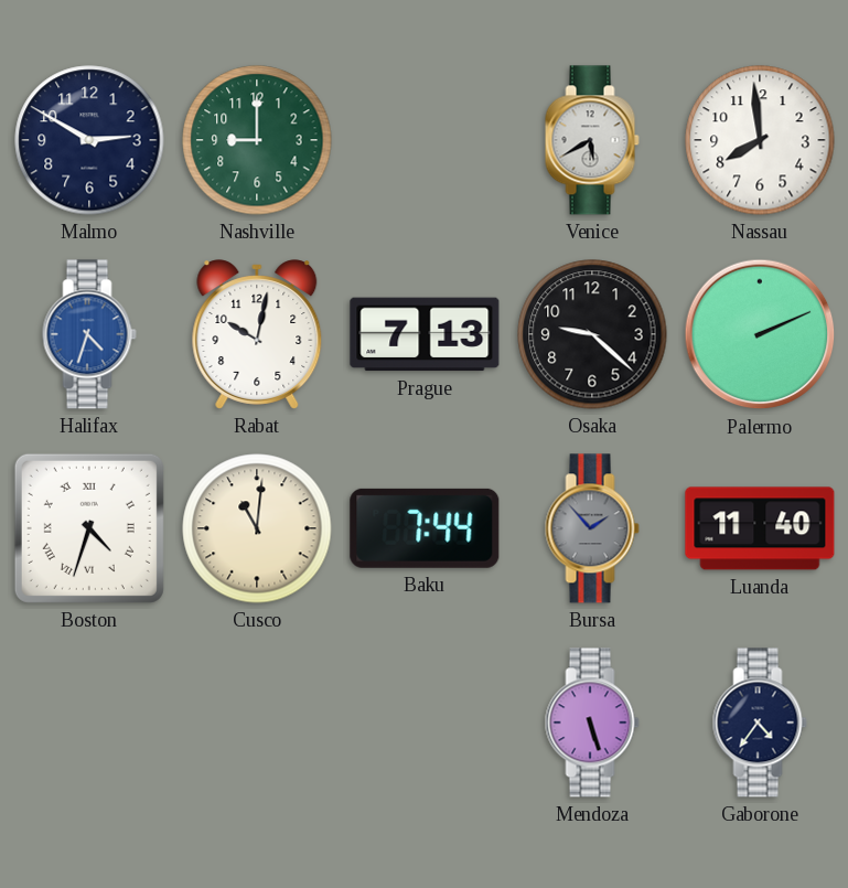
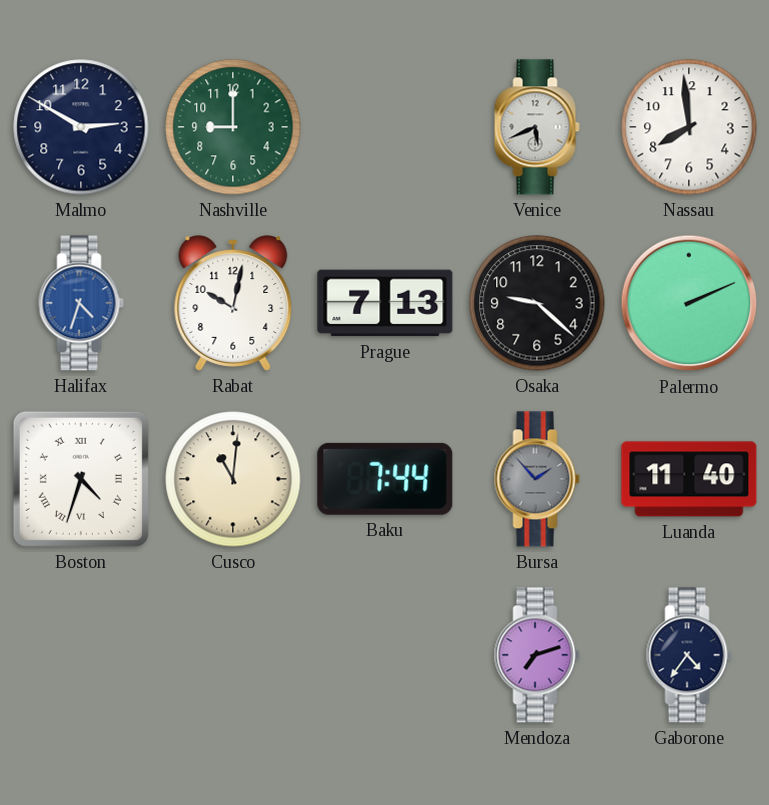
Venice: 5:40 -> 5:41
Mendoza: 5:27 -> 7:12
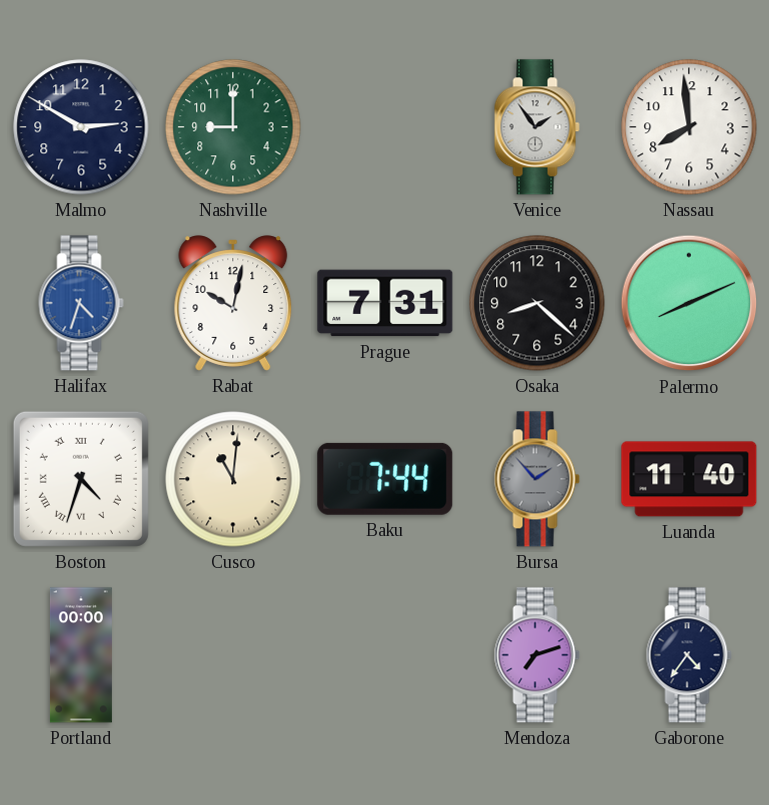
Venice: 5:41 -> 1:54
Prague: 7:13 -> 7:31
Osaka: 9:22 -> 8:22
Palermo: 2:11 -> 8:11
Portland: none -> 00:00
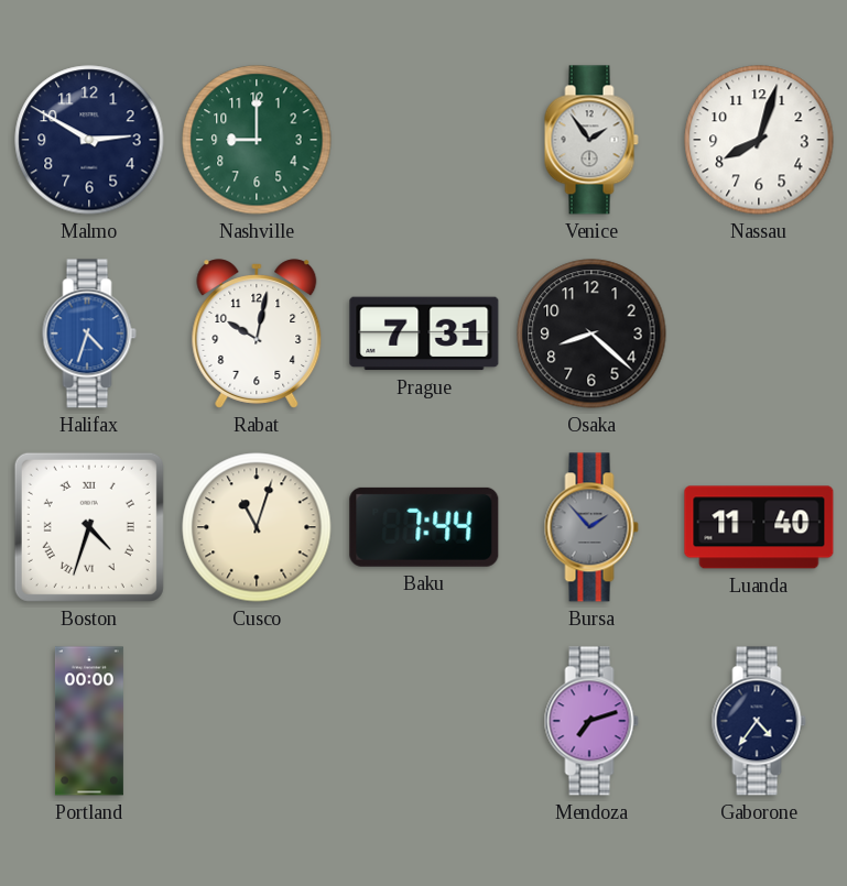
Nassau: 7:59 -> 8:03
Palermo: 8:11 -> none
Cusco: 11:01 -> 11:03
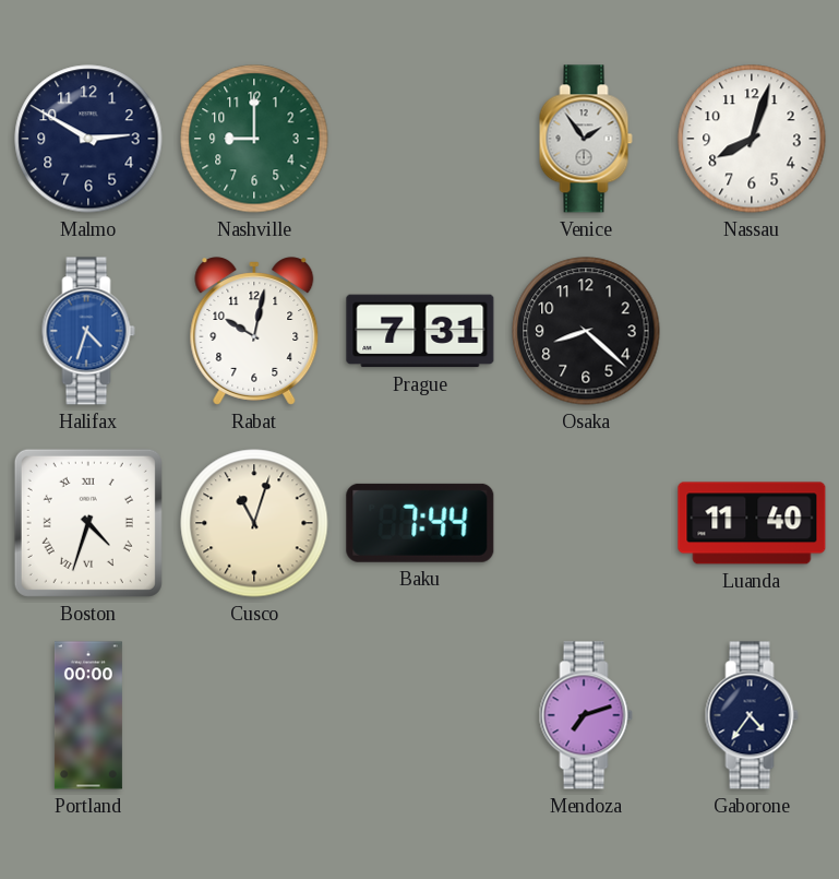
Bursa: 1:53 -> none
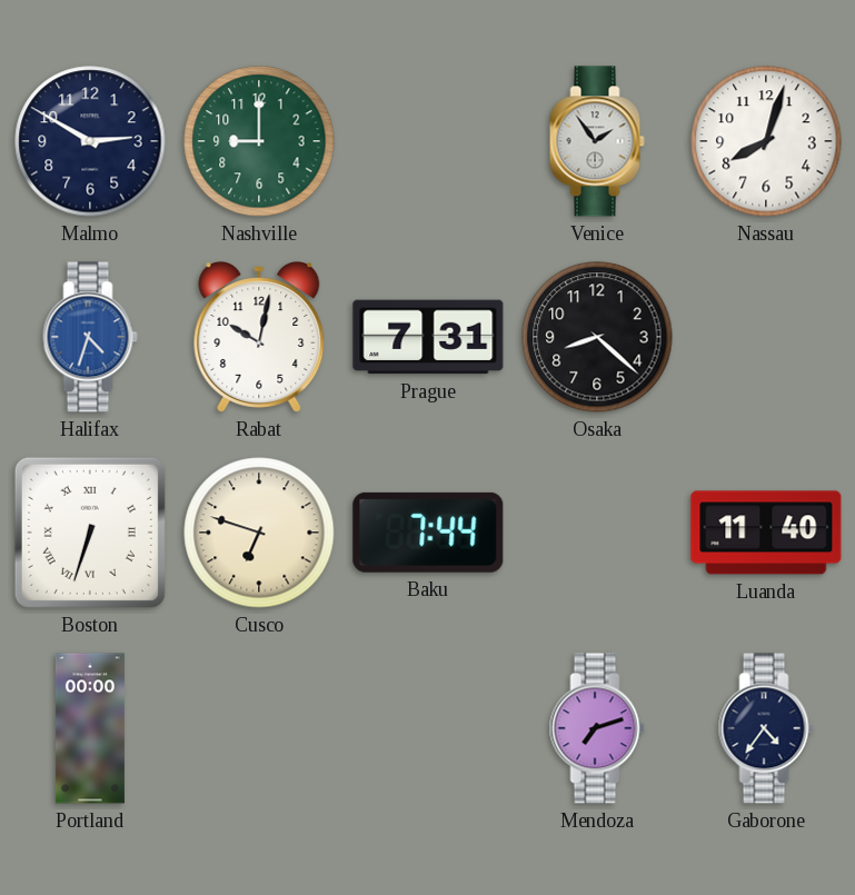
Boston: 4:33 -> 6:33
Cusco: 11:03 -> 6:48
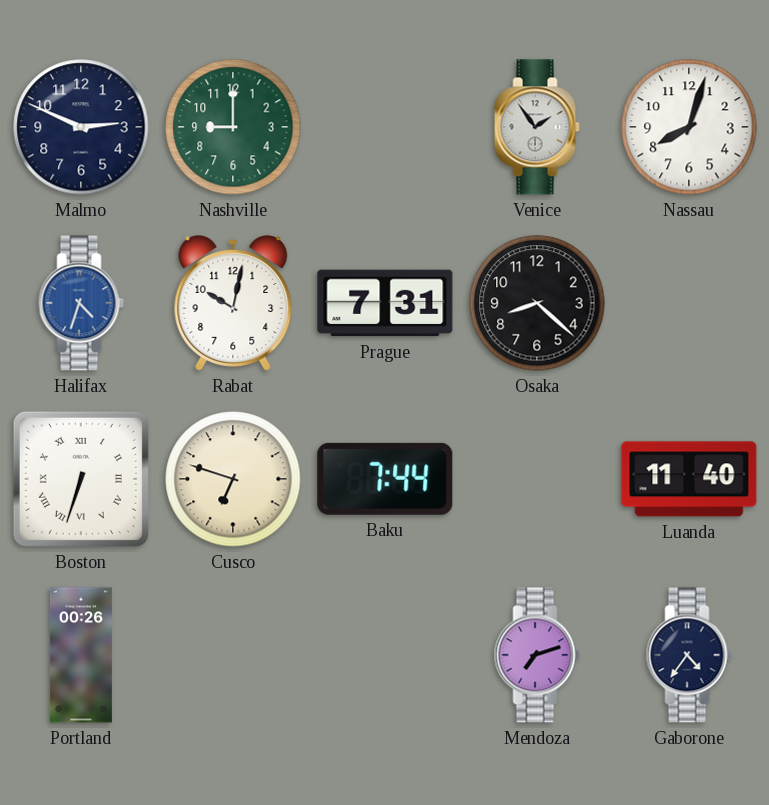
Malmo: 2:50 -> 2:49
Portland: 00:00 -> 00:26
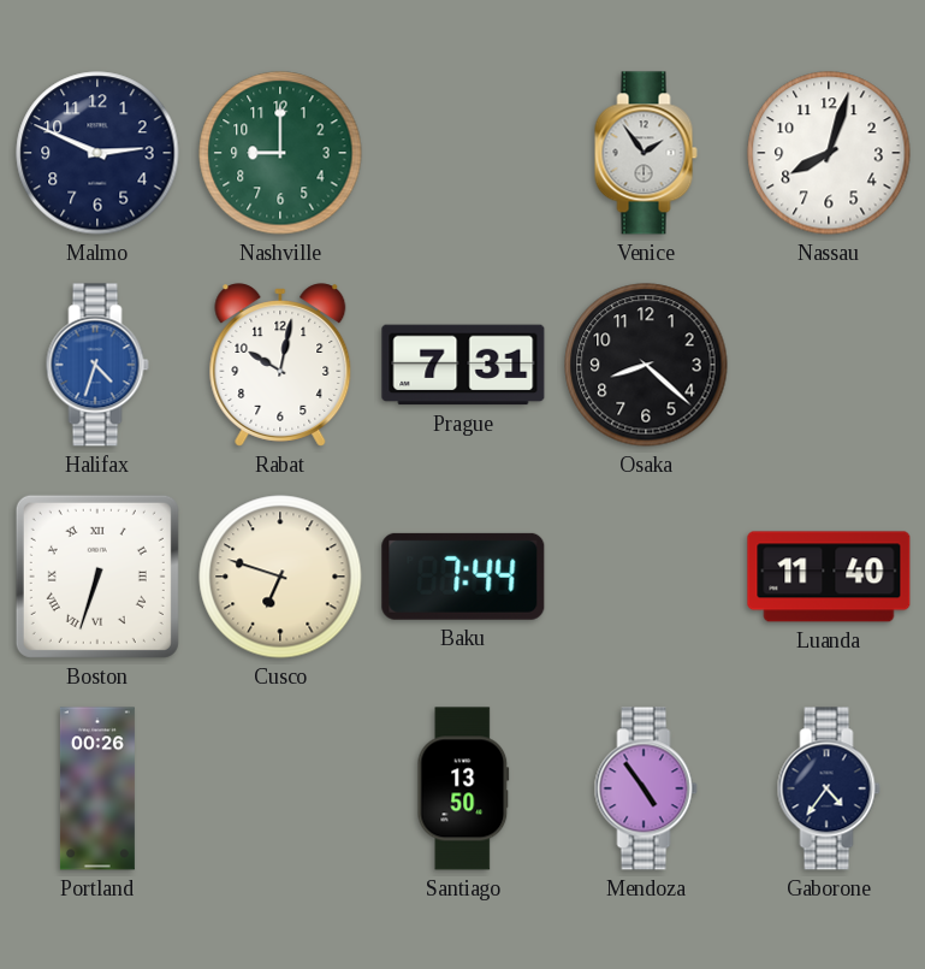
Santiago: none -> 13:50
Mendoza: 7:12 -> 4:54
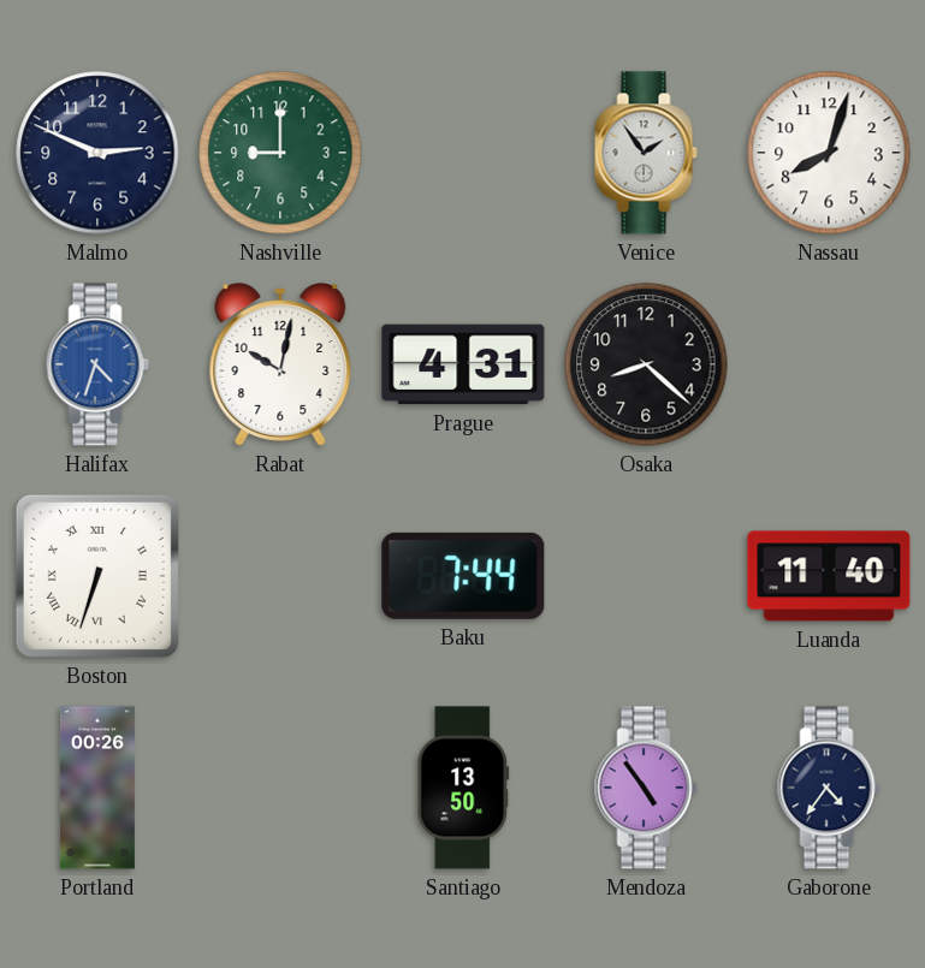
Prague: 7:31 -> 4:31
Cusco: 6:48 -> none
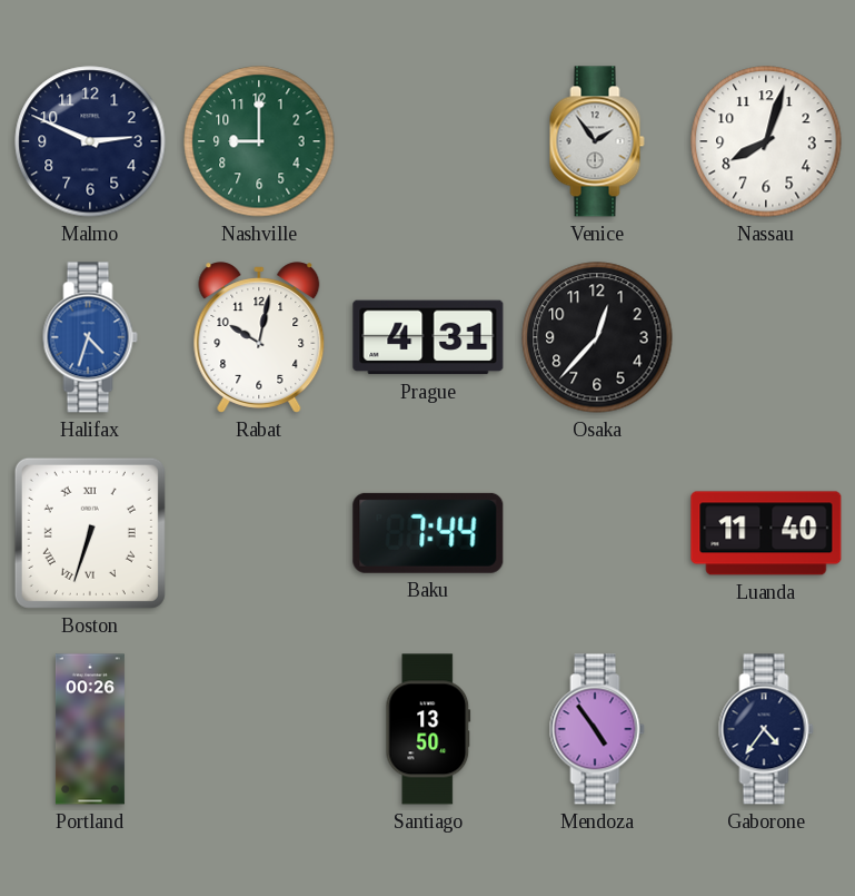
Osaka: 8:22 -> 12:37
